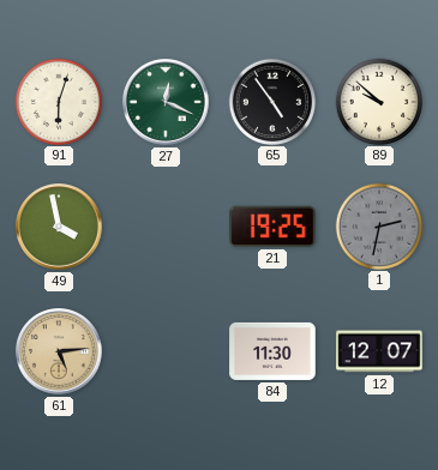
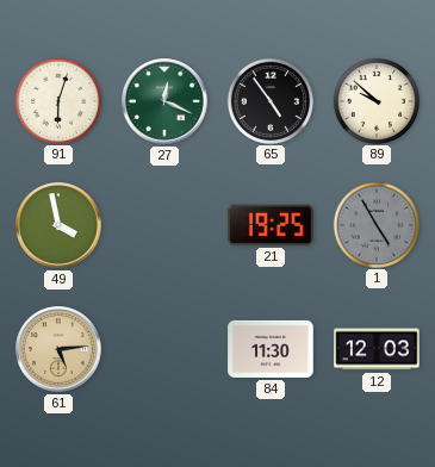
1: 2:32 -> 4:55
12: 12:07 -> 12:03
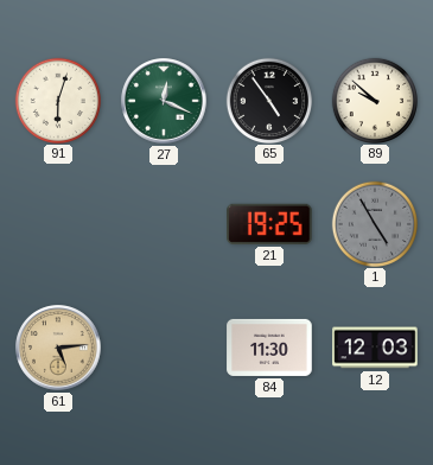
49: 3:58 -> none
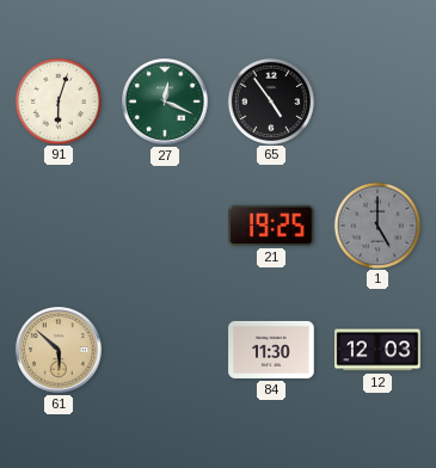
89: 9:52 -> none
1: 4:55 -> 5:00
61: 5:14 -> 5:52
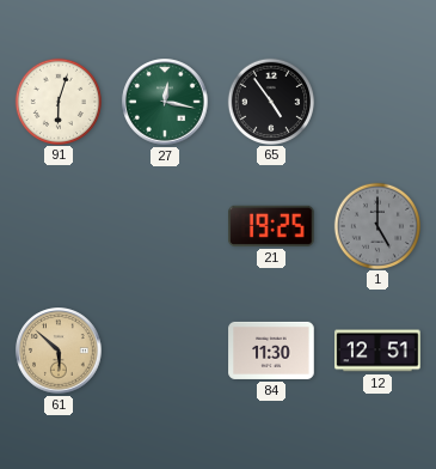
27: 12:19 -> 12:17
12: 12:03 -> 12:51
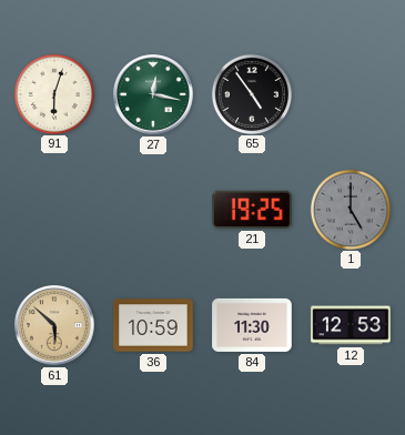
36: none -> 10:59
12: 12:51 -> 12:53
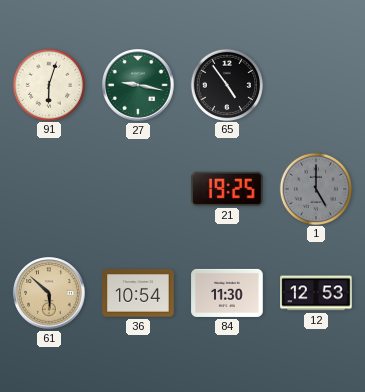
27: 12:17 -> 9:17
36: 10:59 -> 10:54
